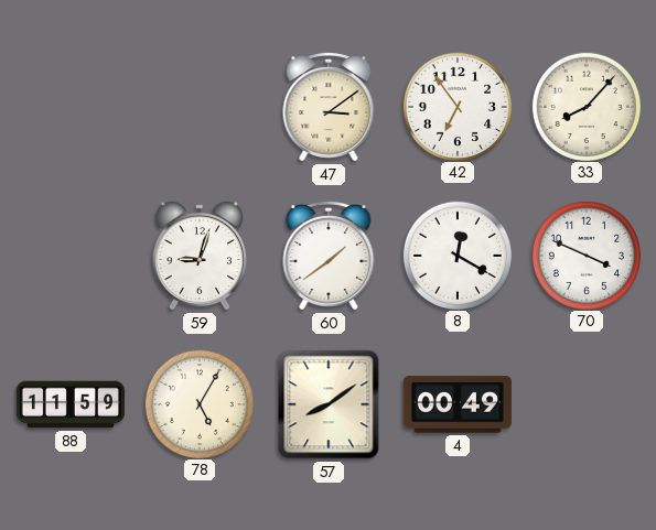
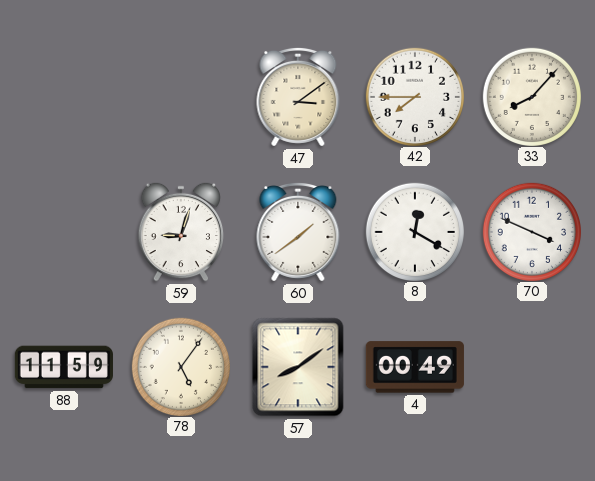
42: 6:54 -> 7:45
78: 5:05 -> 5:06
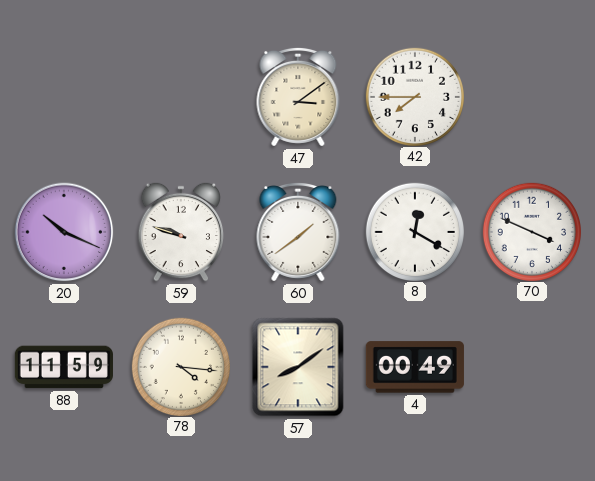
33: 8:07 -> none
20: none -> 10:19
59: 9:03 -> 9:48
78: 5:06 -> 4:16
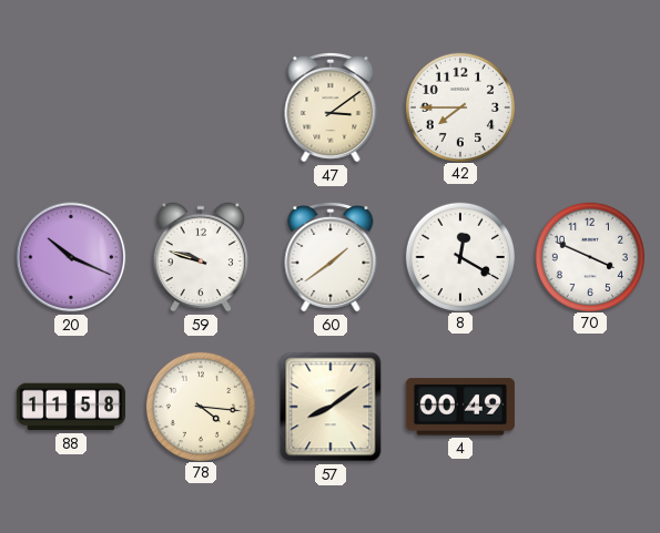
88: 11:59 -> 11:58
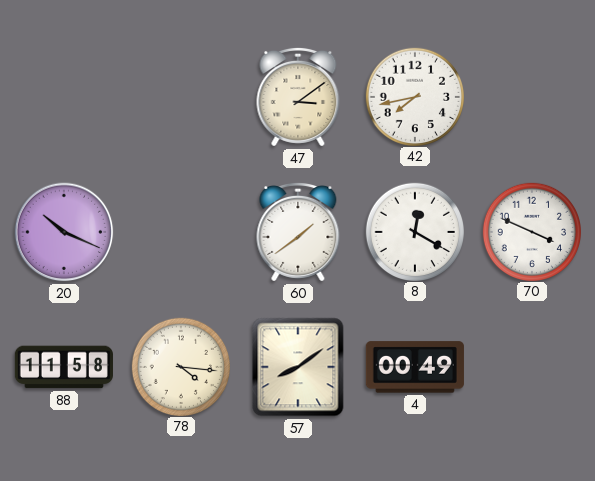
42: 7:45 -> 7:43
59: 9:48 -> none
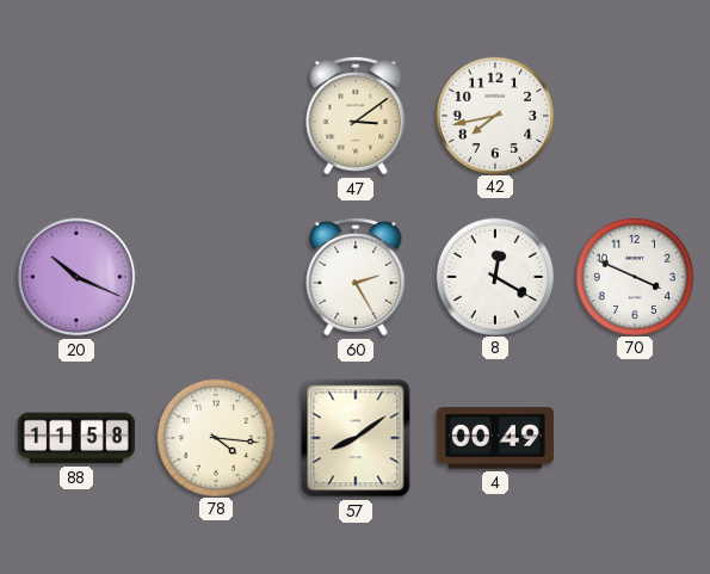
60: 1:39 -> 2:25
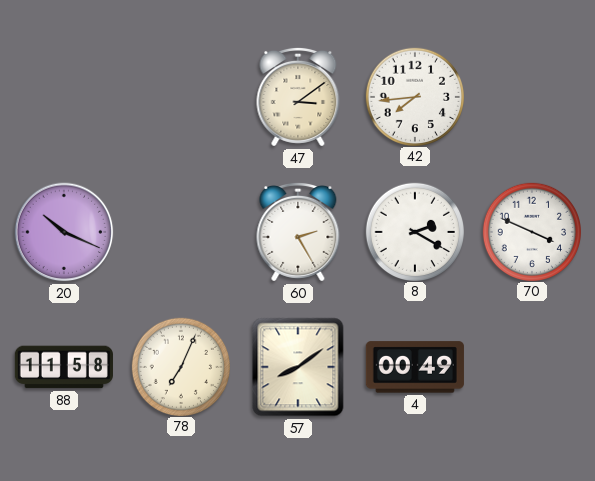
42: 7:43 -> 7:44
8: 12:20 -> 2:20
78: 4:16 -> 7:04
